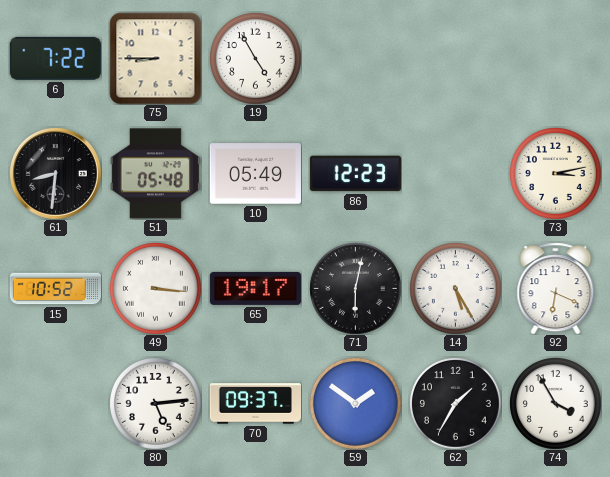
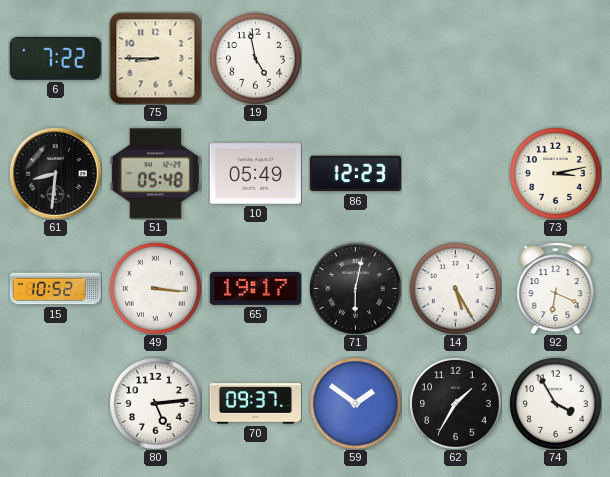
19: 4:55 -> 4:58
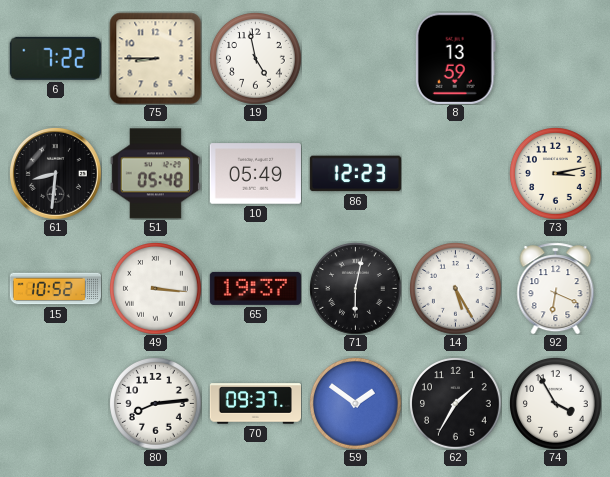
8: none -> 13:59
65: 19:17 -> 19:37
80: 5:14 -> 8:14
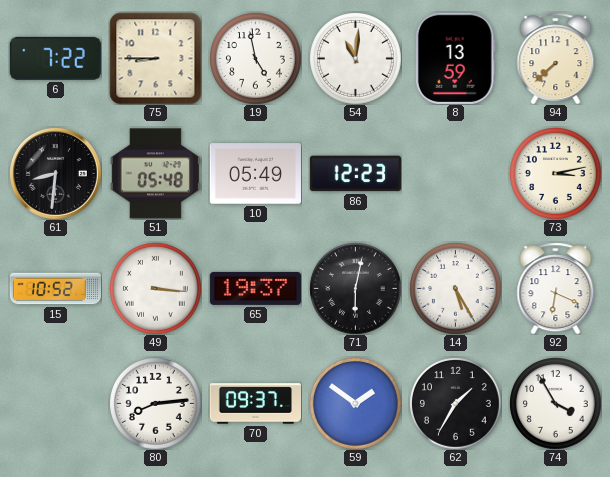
54: none -> 11:01
94: none -> 7:38
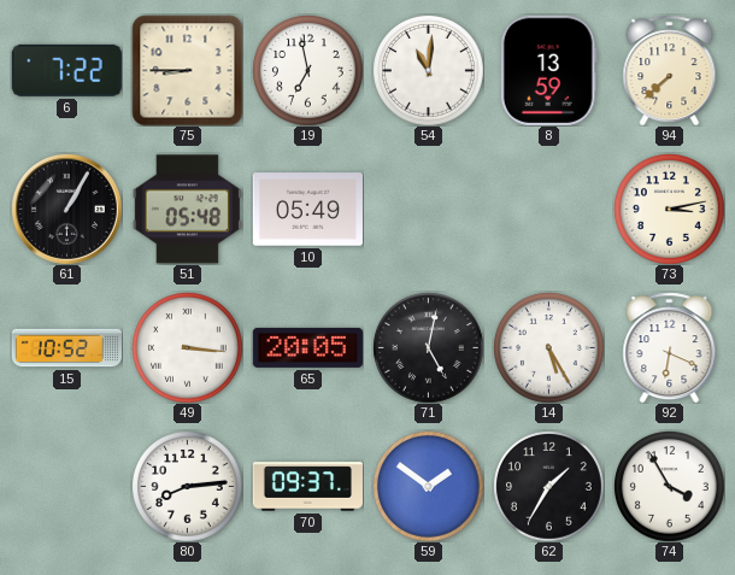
19: 4:58 -> 6:58
61: 8:31 -> 1:05
86: 12:23 -> none
65: 19:37 -> 20:05
71: 6:02 -> 5:02
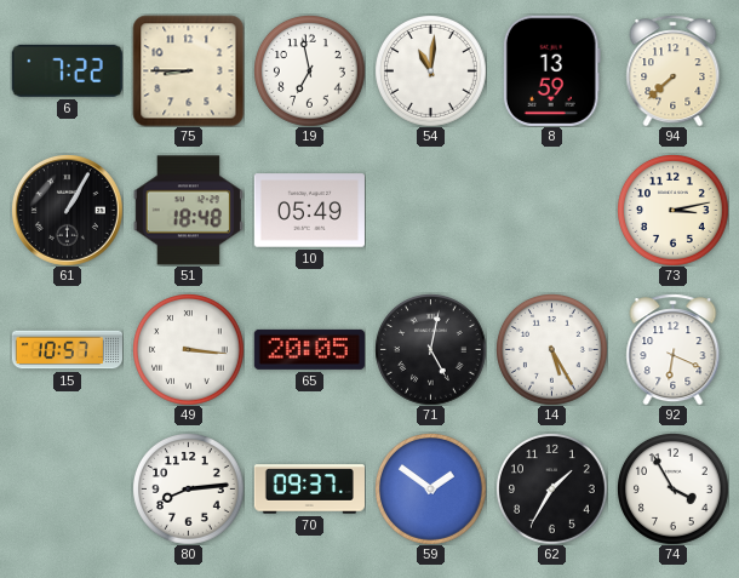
51: 05:48 -> 18:48
15: 10:52 -> 10:57
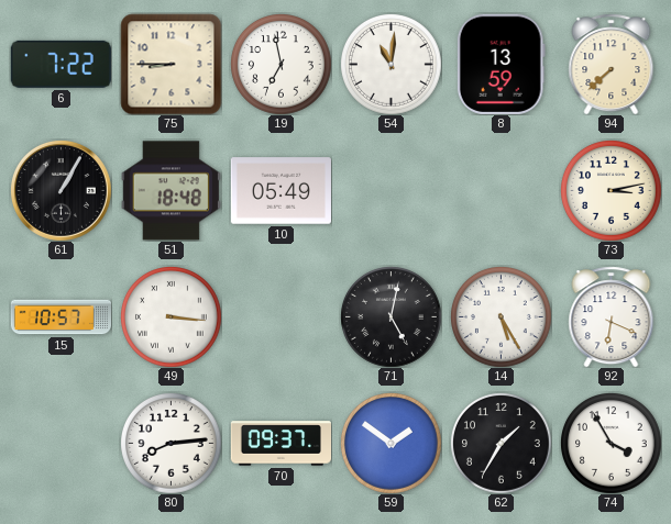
65: 20:05 -> none
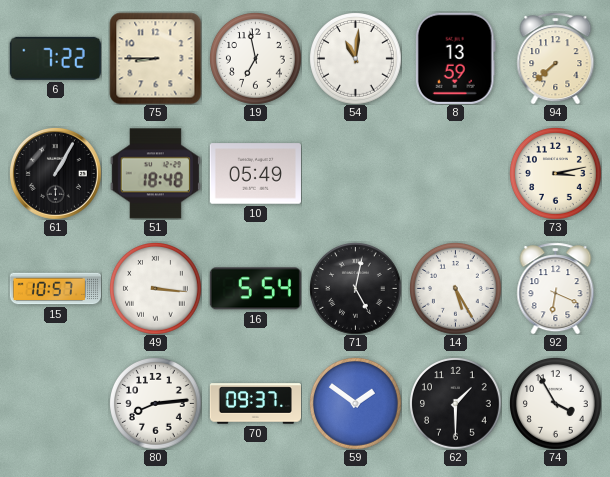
16: none -> 5:54
62: 1:35 -> 1:30
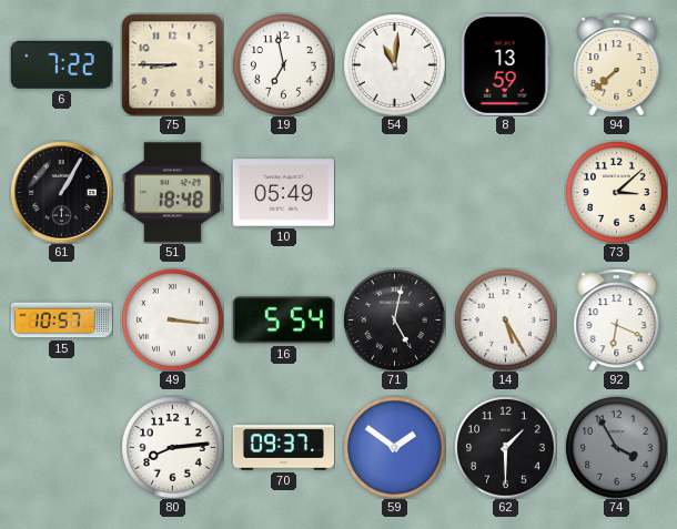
73: 3:13 -> 3:08
74 dial: white -> grey
